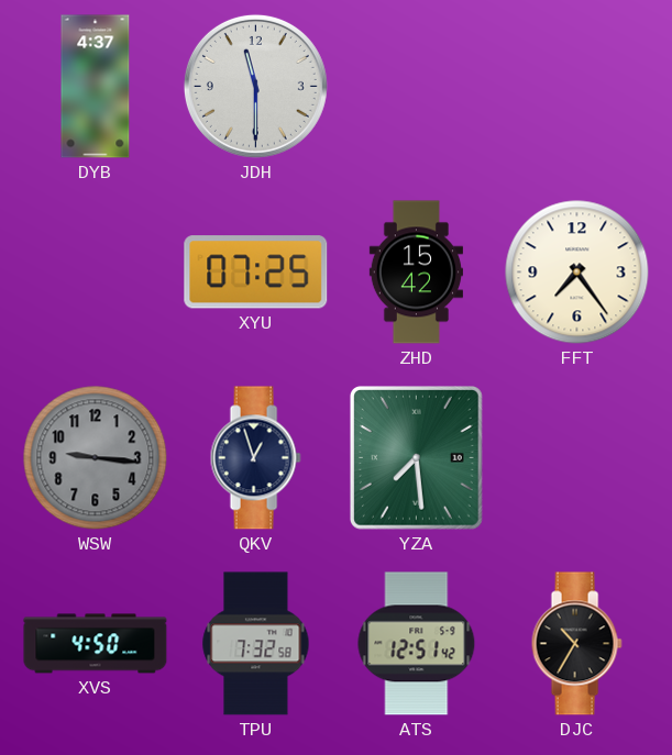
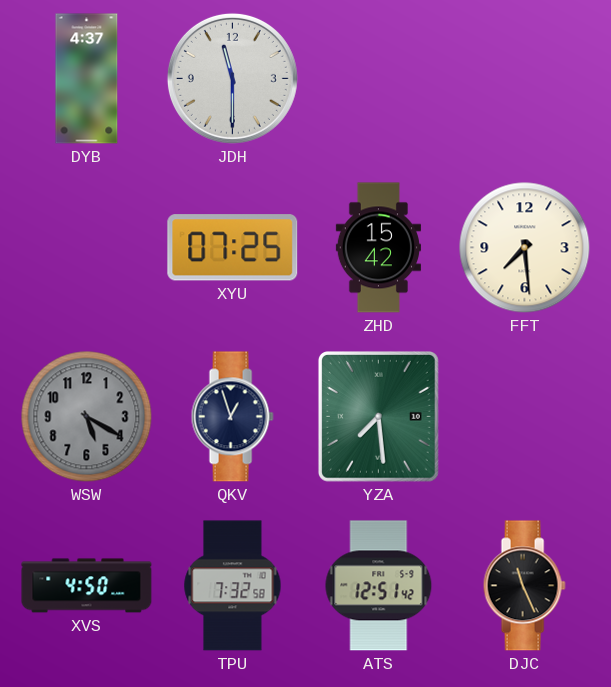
FFT: 7:24 -> 7:29
WSW: 9:16 -> 5:20
DJC: 10:35 -> 11:26
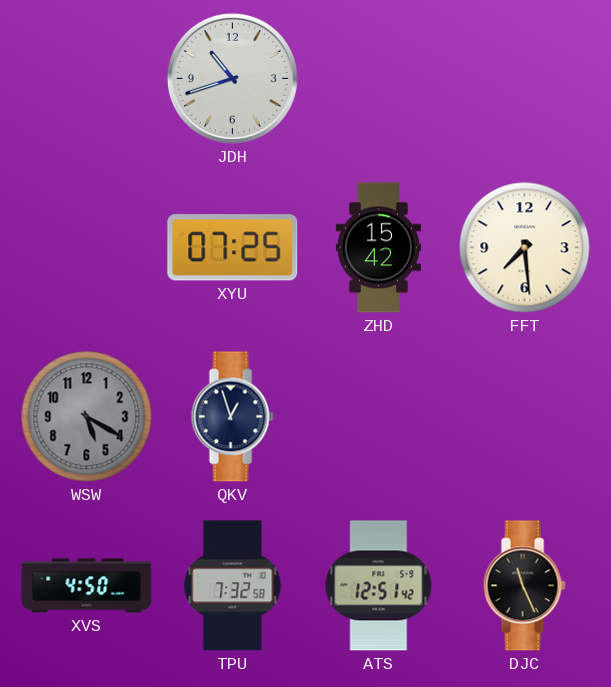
DYB: 4:37 -> none
JDH: 11:30 -> 10:42
YZA: 7:29 -> none
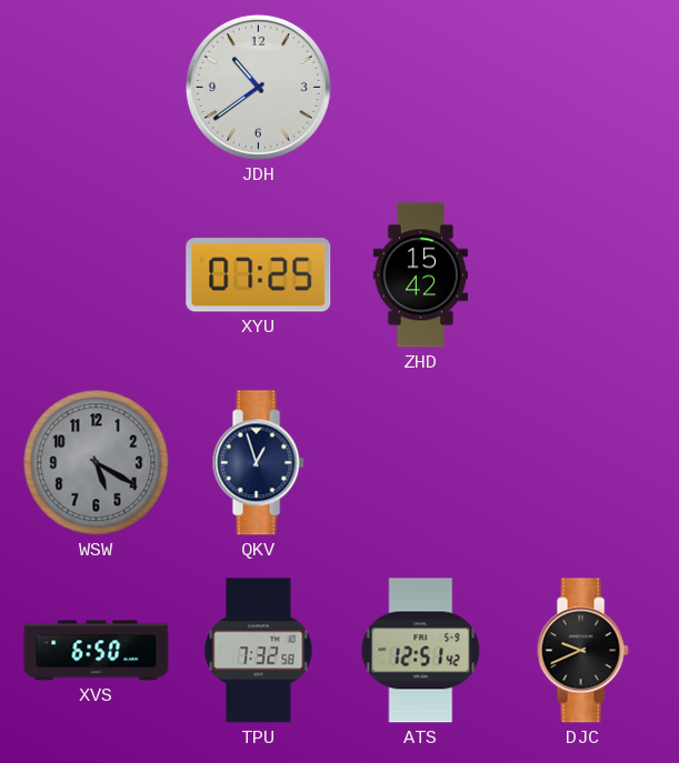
JDH: 10:42 -> 10:39
FFT: 7:29 -> none
XVS: 4:50 -> 6:50
DJC: 11:26 -> 9:41
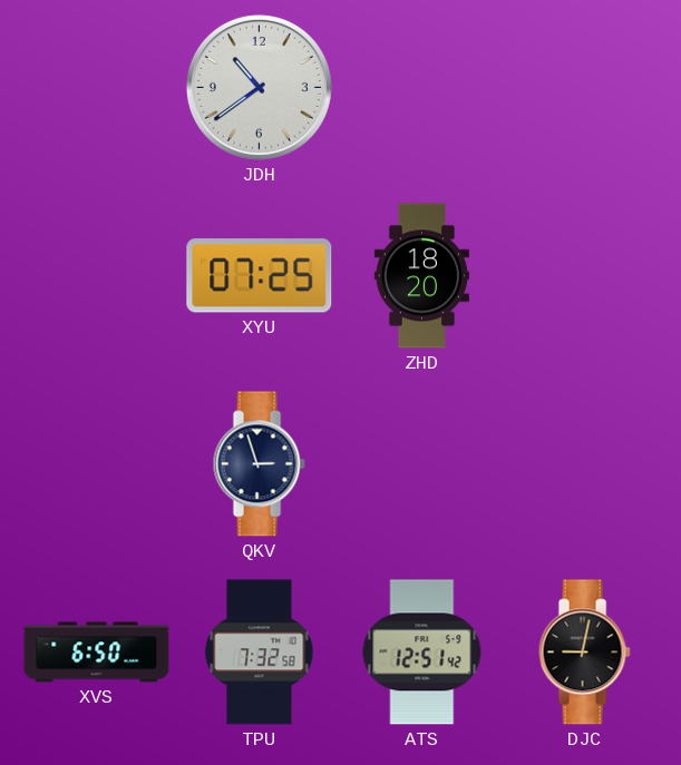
ZHD: 15:42 -> 18:20
WSW: 5:20 -> none
QKV: 12:57 -> 2:57
DJC: 9:41 -> 9:02
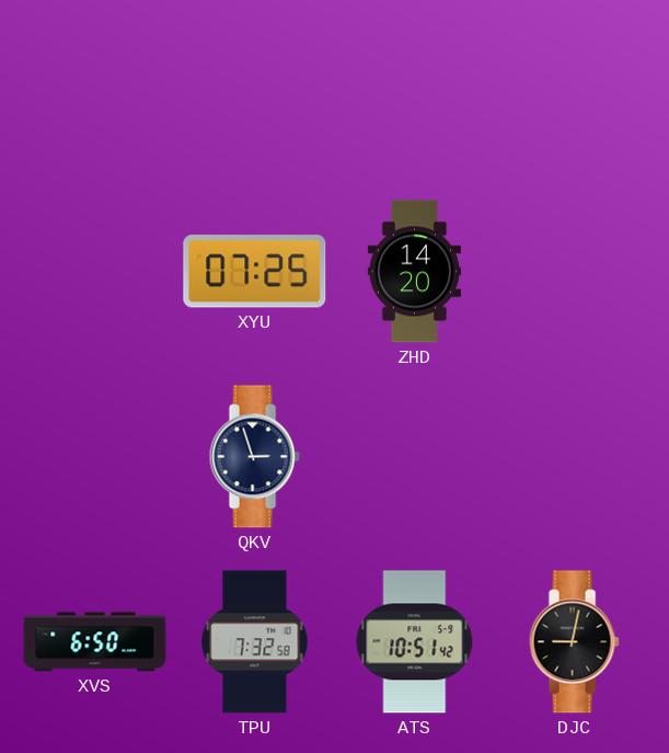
JDH: 10:39 -> none
ZHD: 18:20 -> 14:20
ATS: 12:51 -> 10:51
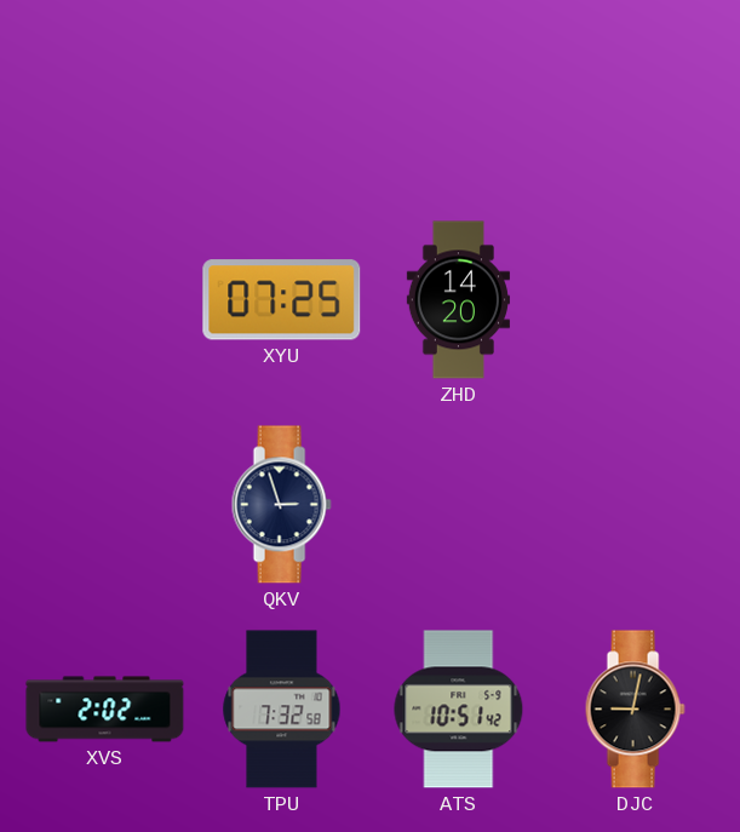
XVS: 6:50 -> 2:02
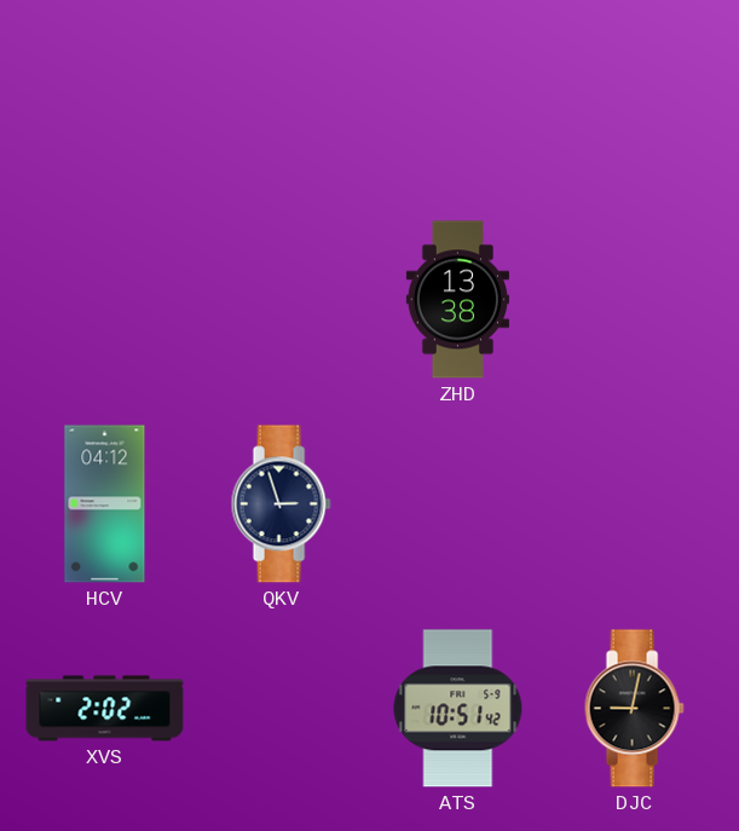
XYU: 07:25 -> none
ZHD: 14:20 -> 13:38
HCV: none -> 04:12
TPU: 7:32 -> none
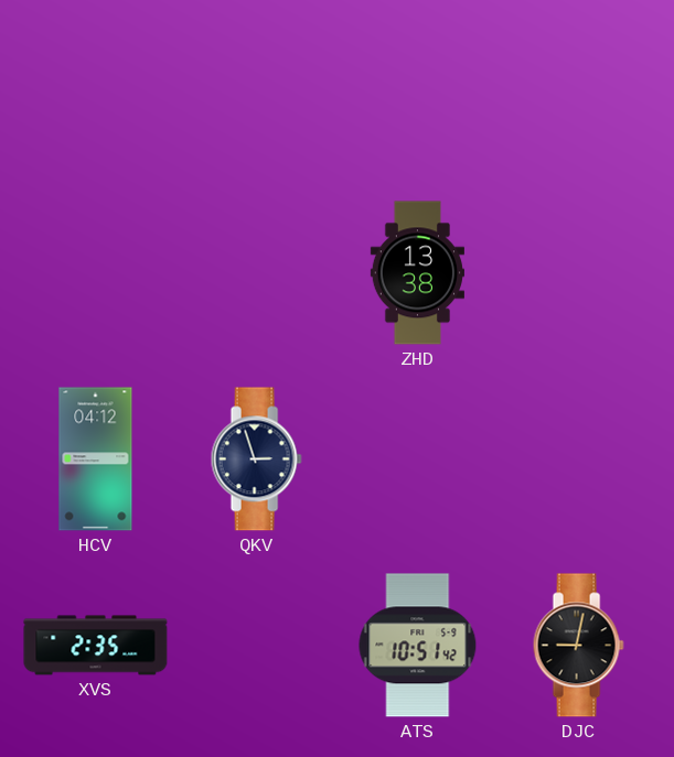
XVS: 2:02 -> 2:35
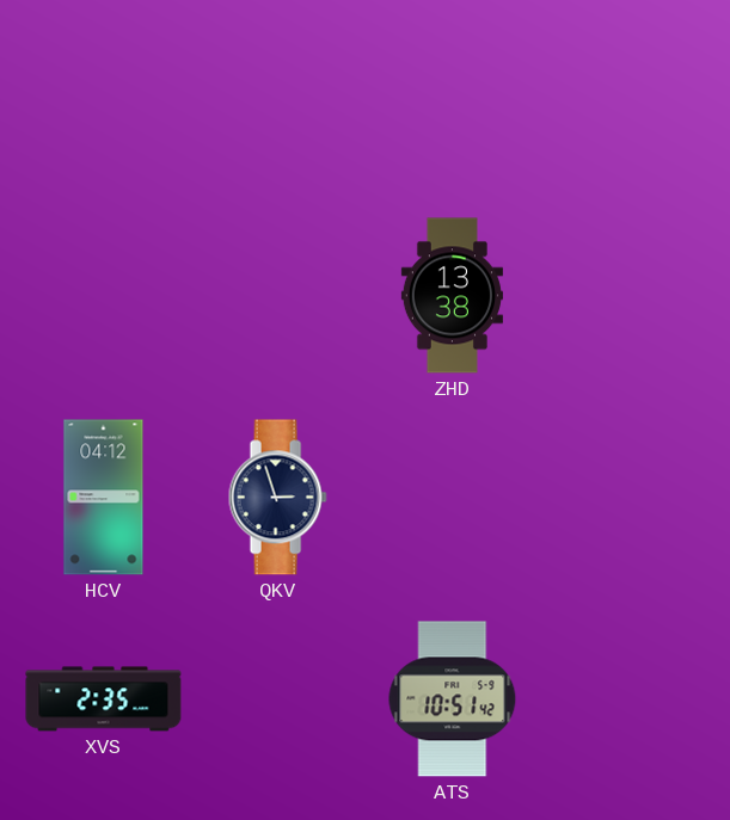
DJC: 9:02 -> none
